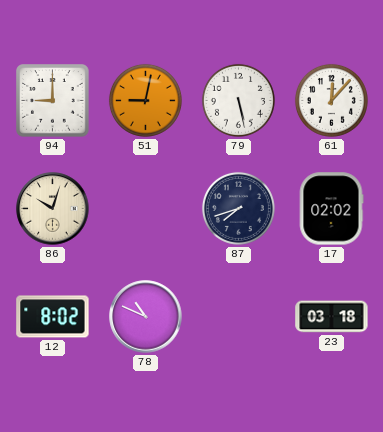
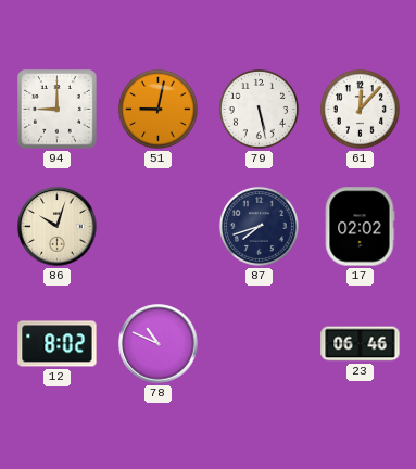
23: 03:18 -> 06:46
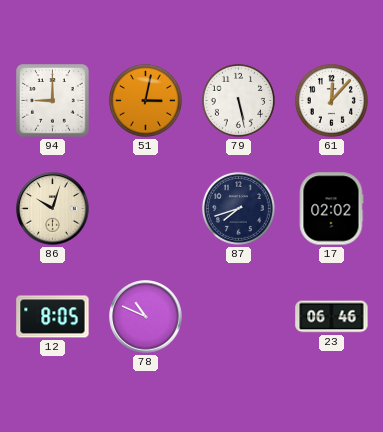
51: 9:02 -> 3:02
12: 8:02 -> 8:05
